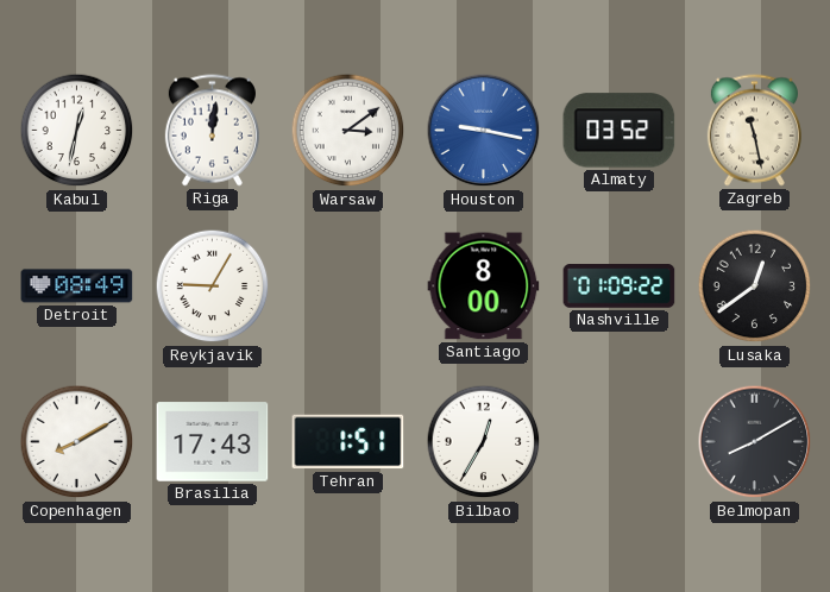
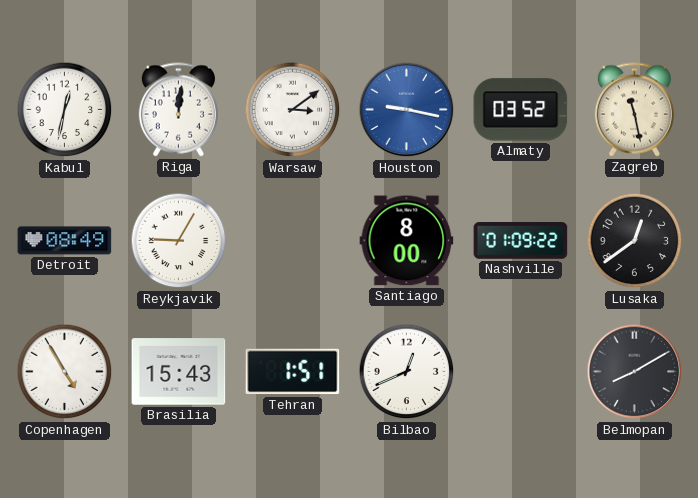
Copenhagen: 8:10 -> 4:55
Brasilia: 17:43 -> 15:43
Bilbao: 12:35 -> 12:41
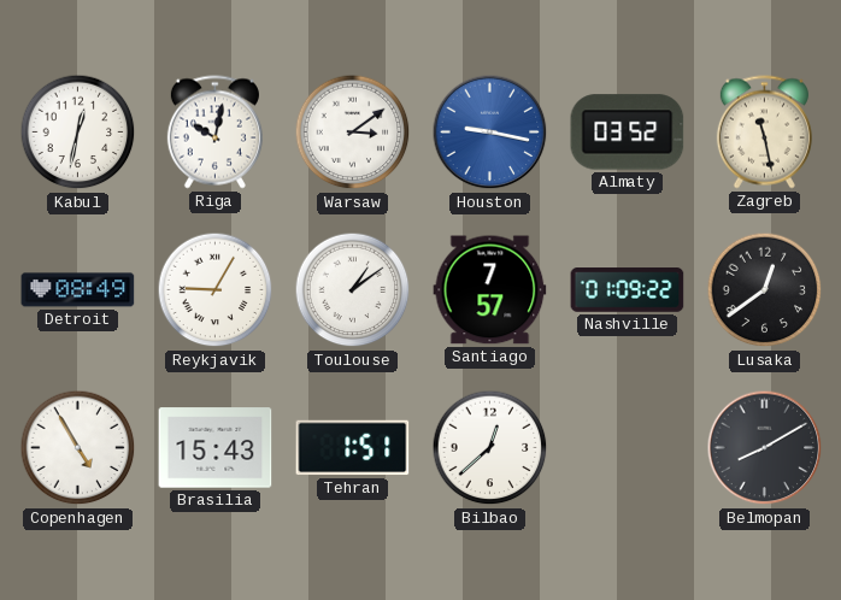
Riga: 12:01 -> 10:02
Toulouse: none -> 1:09
Santiago: 8:00 -> 7:57
Bilbao: 12:41 -> 12:38
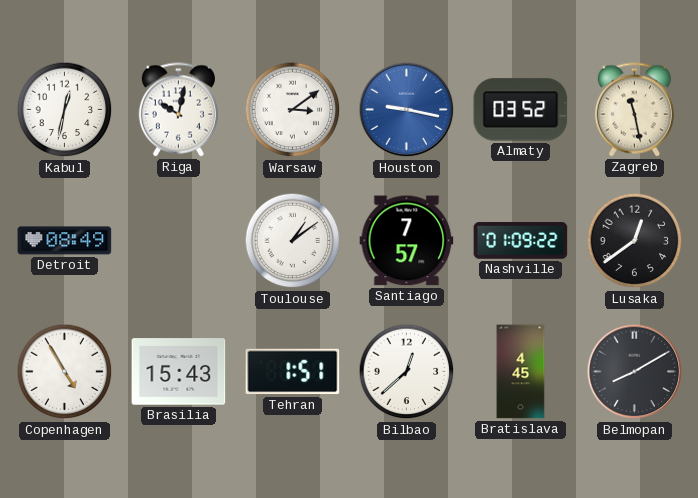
Reykjavik: 9:05 -> none
Bratislava: none -> 4:45
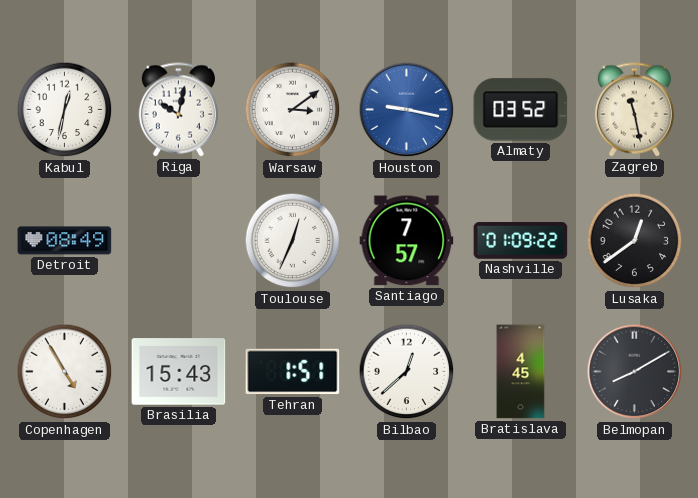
Toulouse: 1:09 -> 12:34
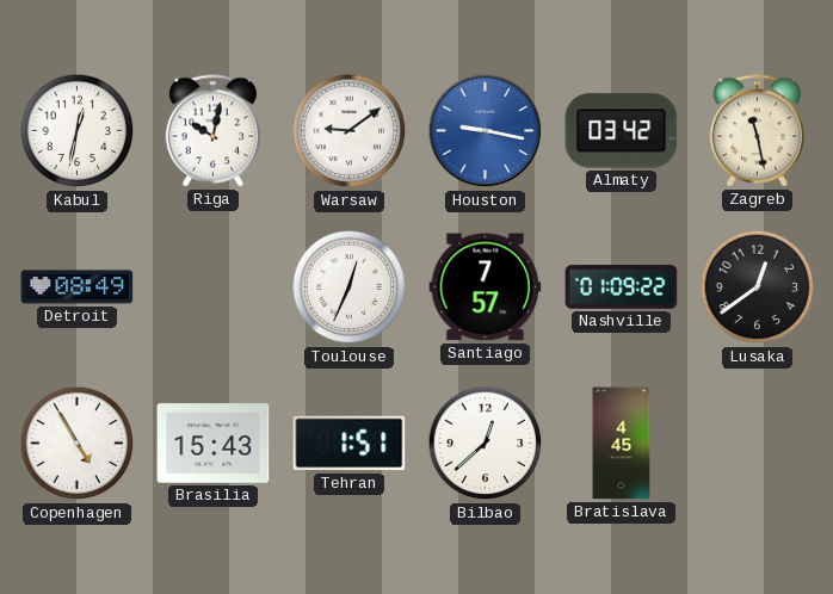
Warsaw: 3:09 -> 9:09
Almaty: 03:52 -> 03:42
Belmopan: 8:10 -> none
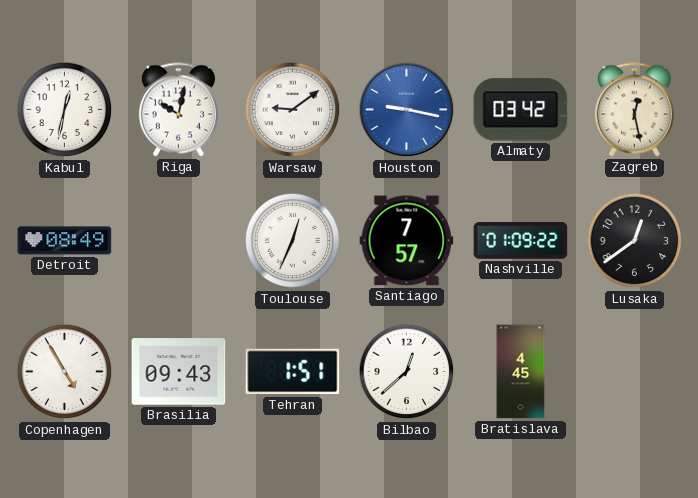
Zagreb: 11:28 -> 12:28
Brasilia: 15:43 -> 09:43
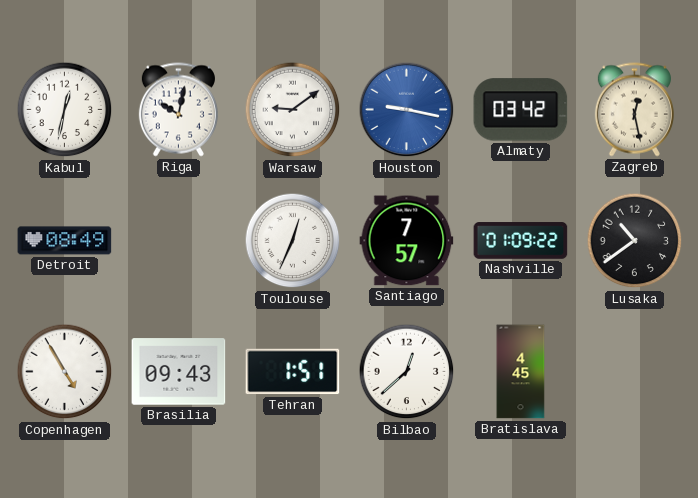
Lusaka: 12:39 -> 10:39
